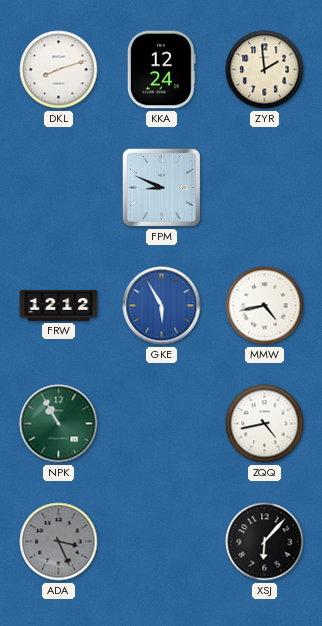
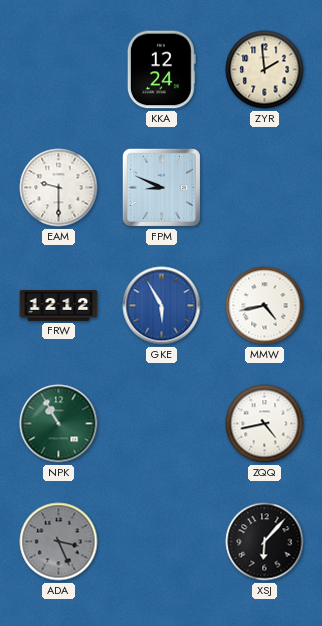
DKL: 8:12 -> none
EAM: none -> 9:30
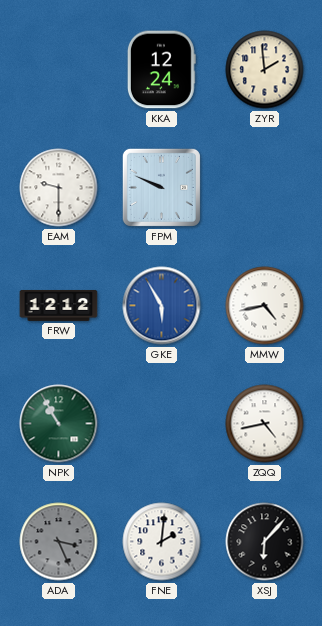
FPM: 8:49 -> 9:49
FNE: none -> 2:01
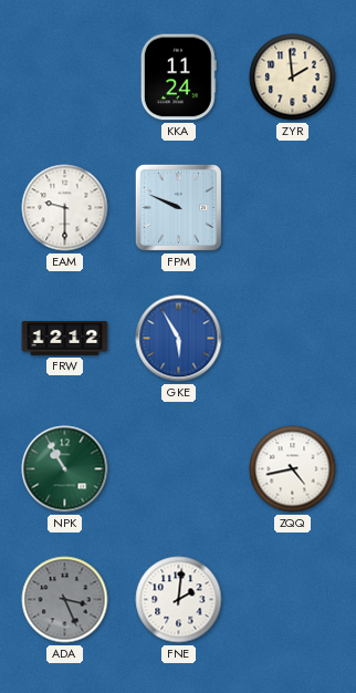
KKA: 12:24 -> 11:24
MMW: 4:43 -> none
XSJ: 6:07 -> none
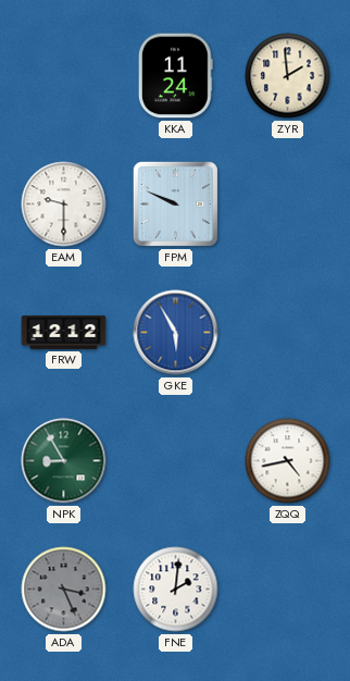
NPK: 10:55 -> 8:55
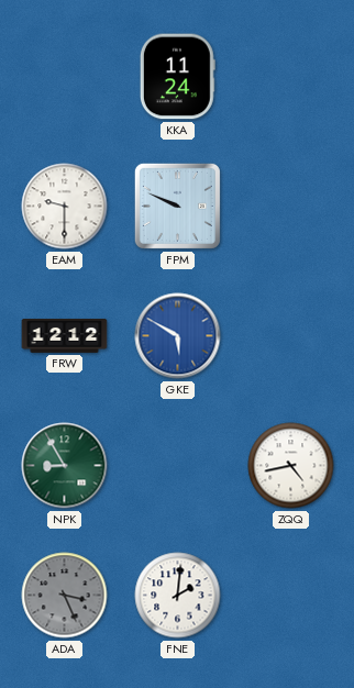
ZYR: 1:59 -> none
GKE: 5:55 -> 5:50
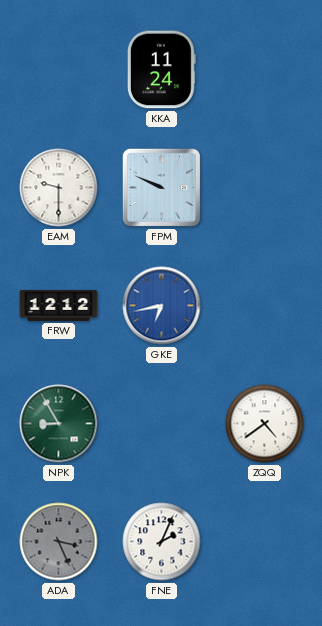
GKE: 5:50 -> 6:43
ZQQ: 4:43 -> 4:39
FNE: 2:01 -> 2:04
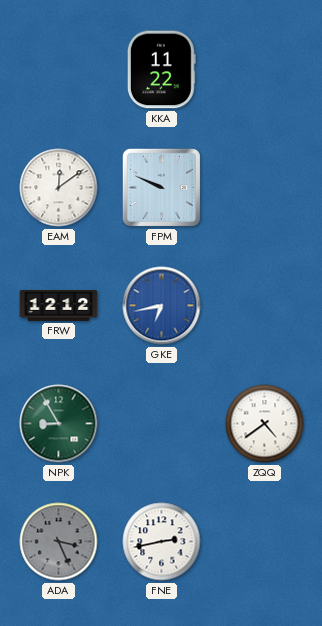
KKA: 11:24 -> 11:22
EAM: 9:30 -> 12:09
FNE: 2:04 -> 2:43
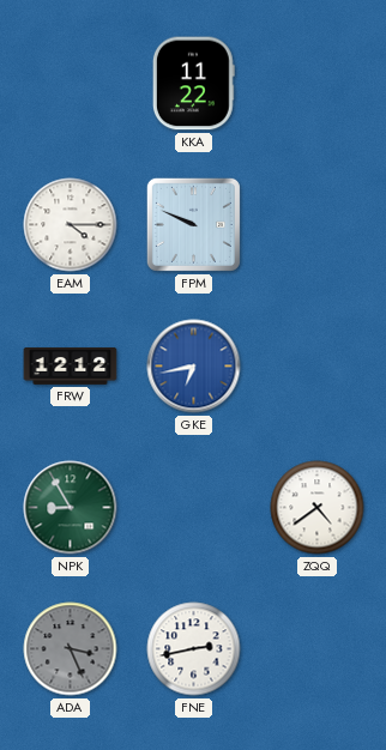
EAM: 12:09 -> 4:15
